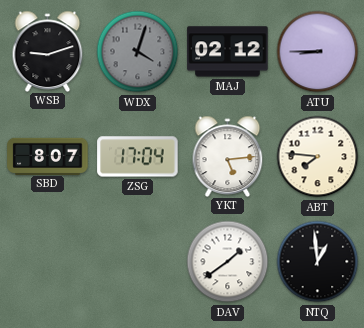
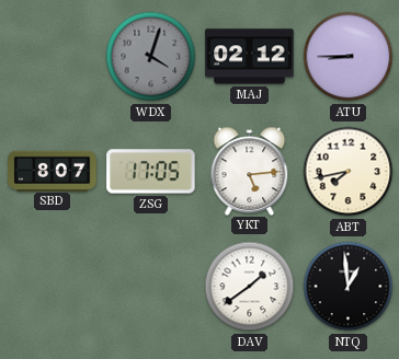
WSB: 9:12 -> none
ZSG: 17:04 -> 17:05
ABT: 7:46 -> 7:43
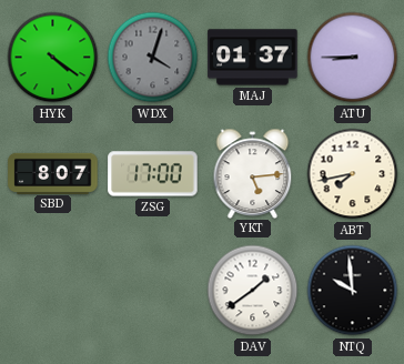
HYK: none -> 4:21
MAJ: 02:12 -> 01:37
ZSG: 17:05 -> 17:00
NTQ: 12:59 -> 9:59
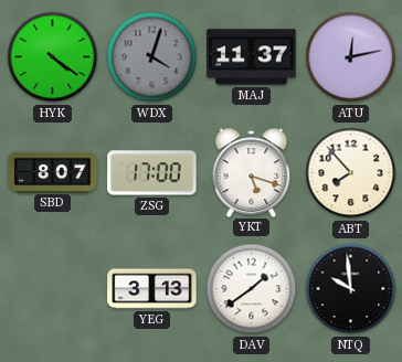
MAJ: 01:37 -> 11:37
ATU: 8:45 -> 12:13
YKT: 5:14 -> 5:18
ABT: 7:43 -> 7:53
YEG: none -> 3:13
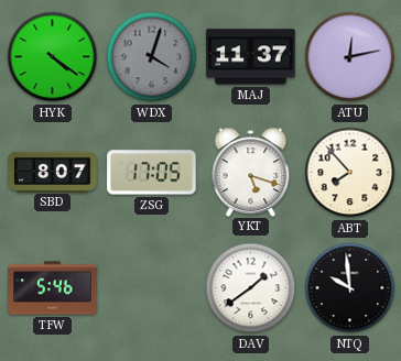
ZSG: 17:00 -> 17:05
TFW: none -> 5:46
YEG: 3:13 -> none
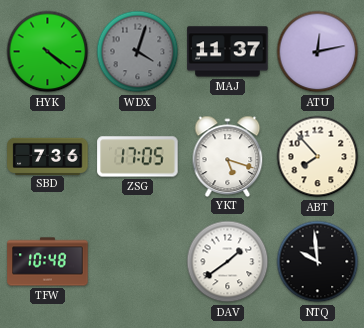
SBD: 8:07 -> 7:36
TFW: 5:46 -> 10:48
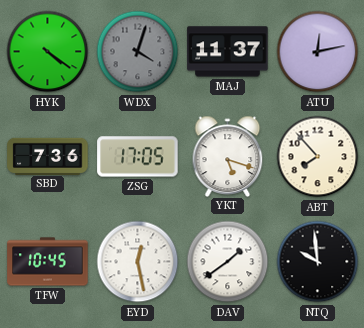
TFW: 10:48 -> 10:45
EYD: none -> 12:28
